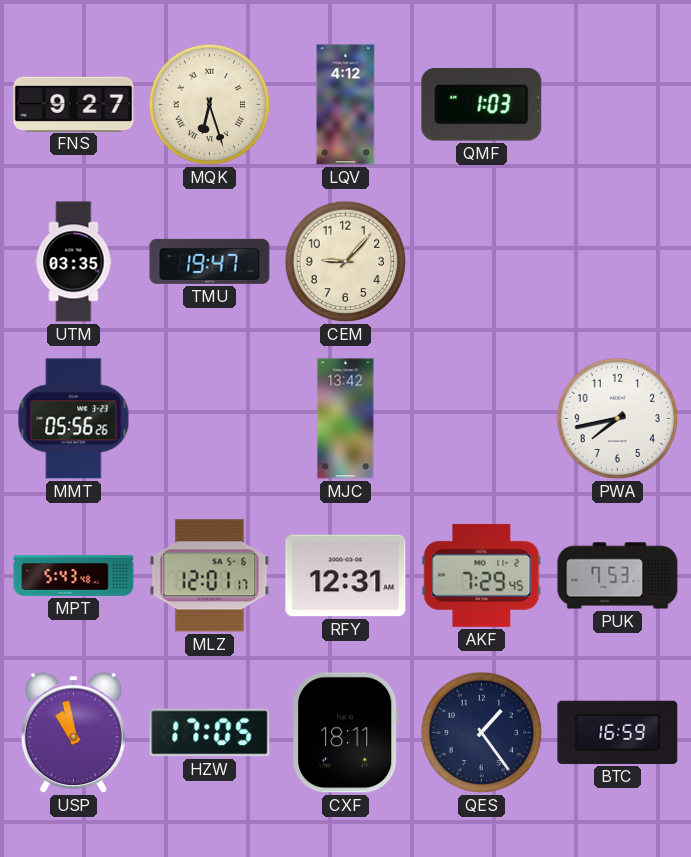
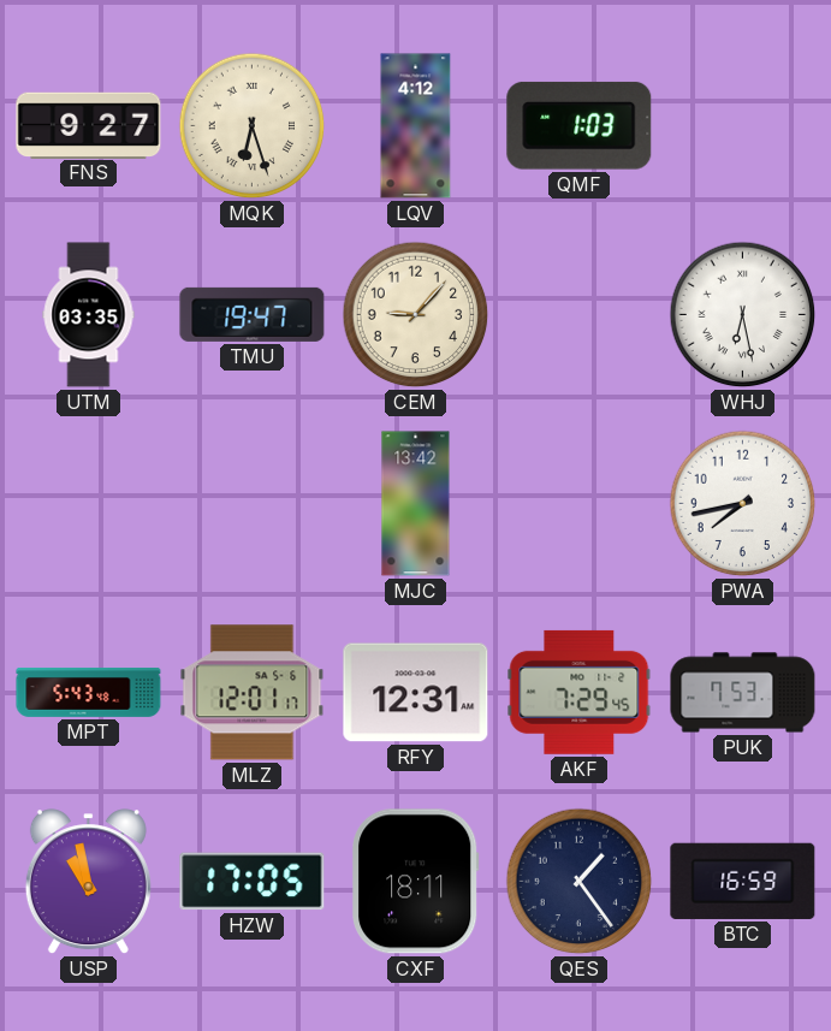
WHJ: none -> 6:28
MMT: 05:56 -> none
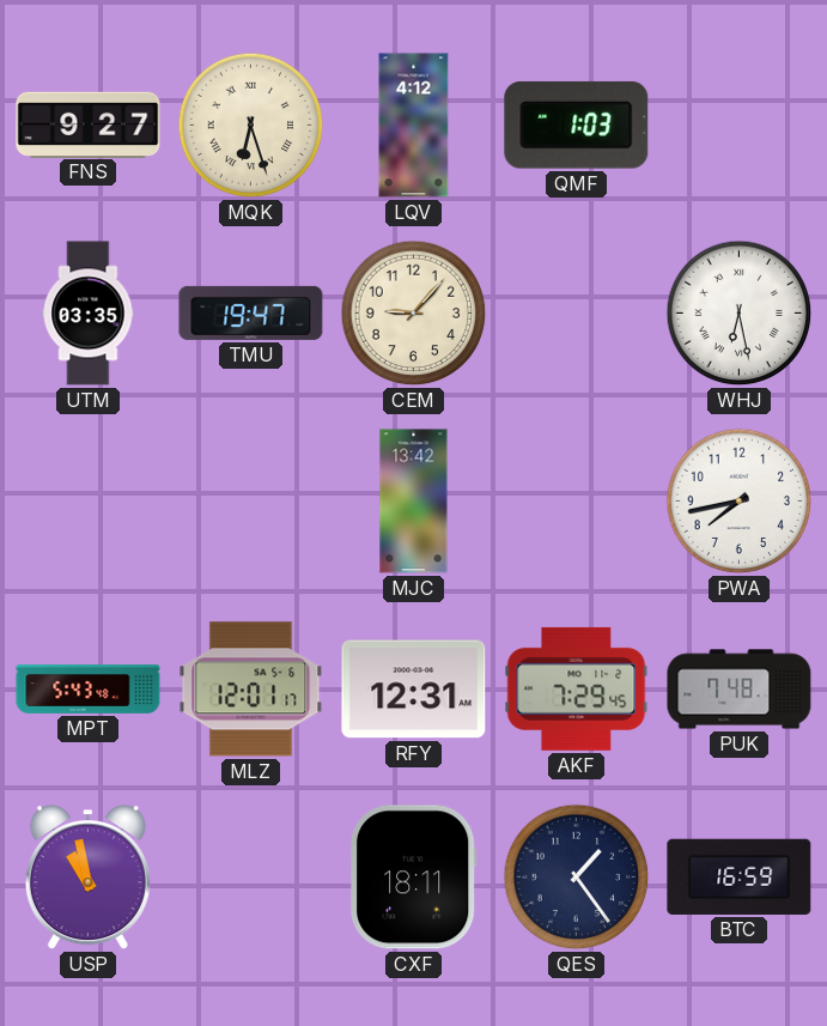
PUK: 7:53 -> 7:48
HZW: 17:05 -> none
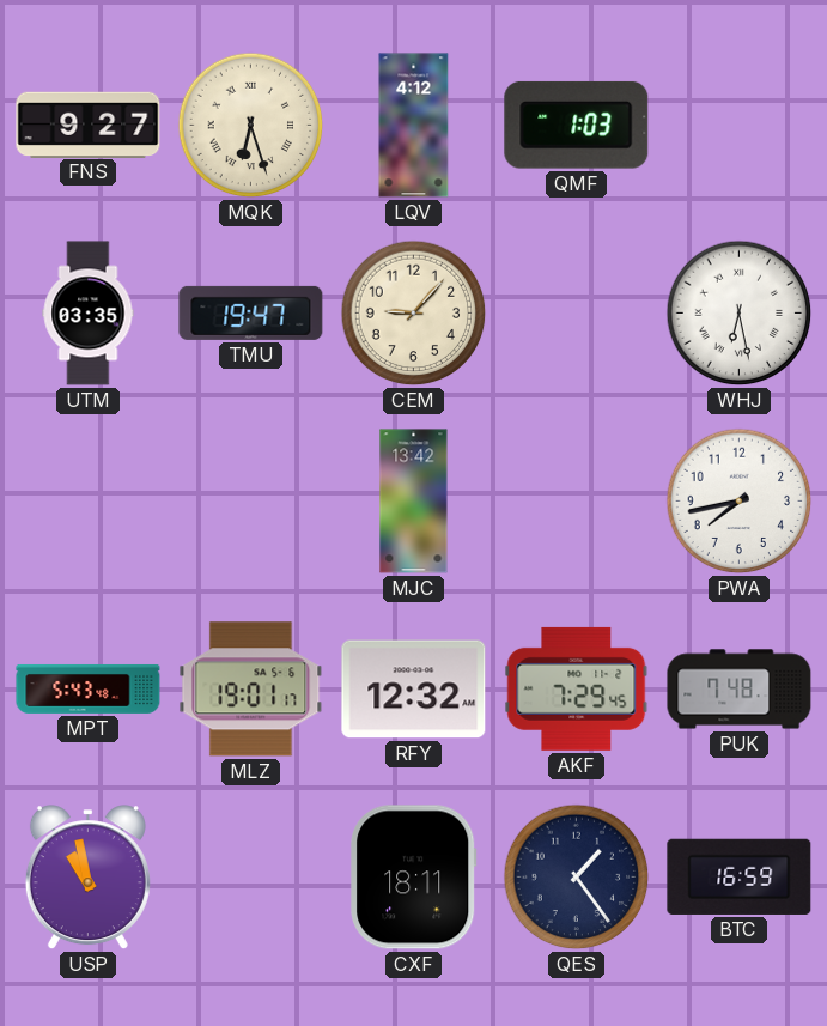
MLZ: 12:01 -> 19:01
RFY: 12:31 -> 12:32
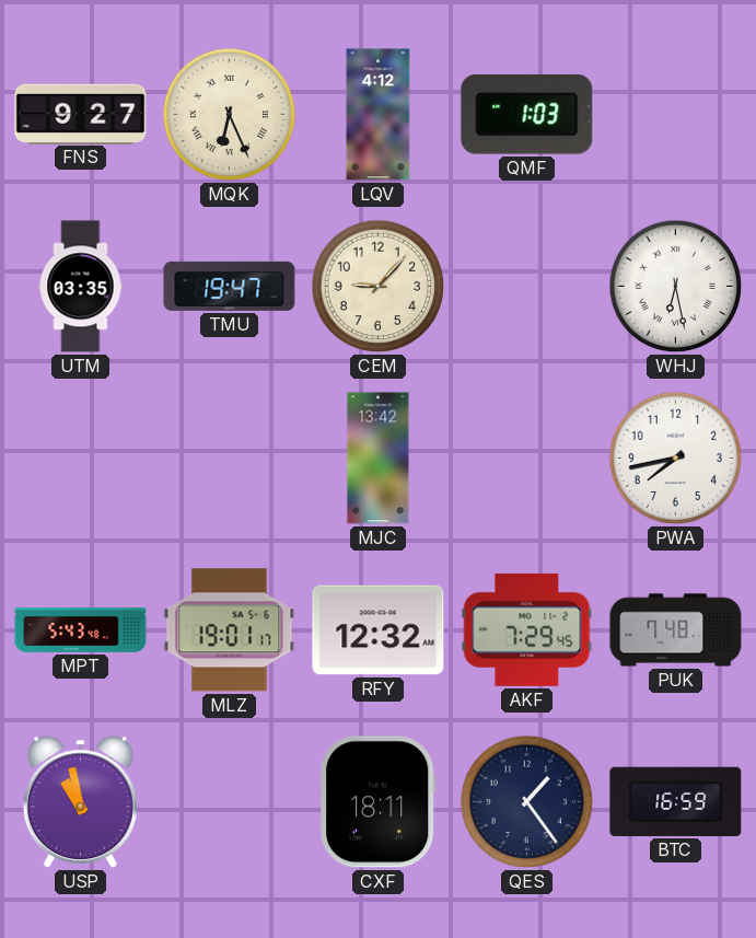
MQK: 6:27 -> 6:26
